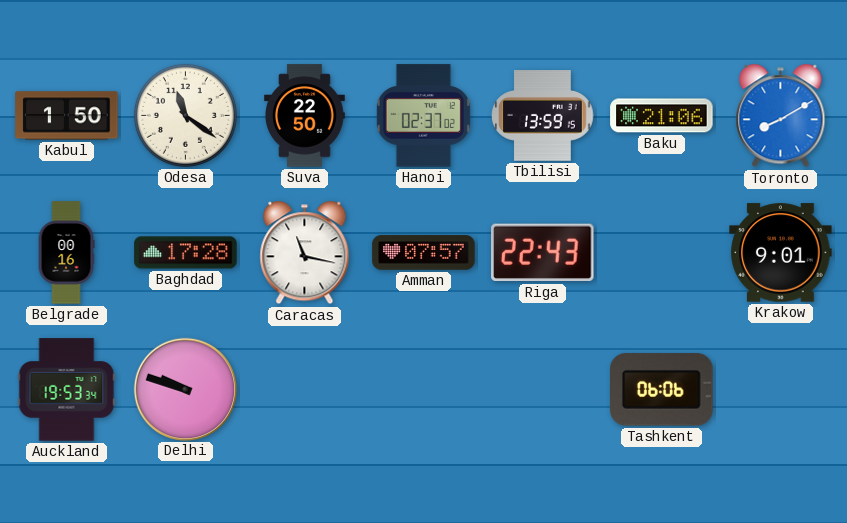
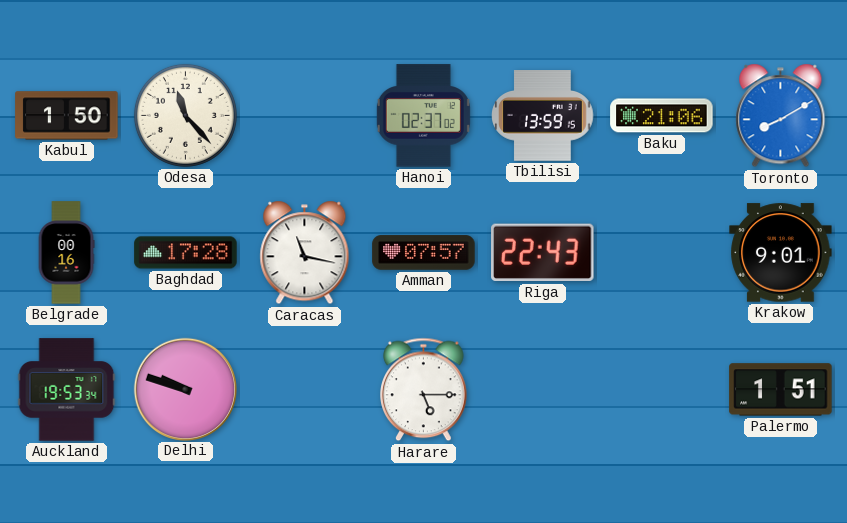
Odesa: 11:21 -> 11:23
Suva: 22:50 -> none
Harare: none -> 5:15
Tashkent: 06:06 -> none
Palermo: none -> 1:51
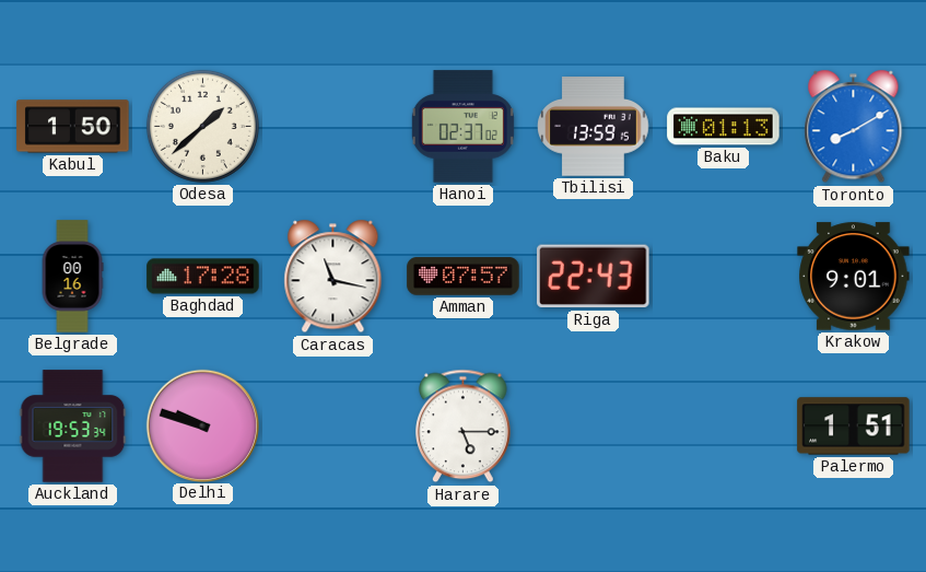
Odesa: 11:23 -> 1:38
Baku: 21:06 -> 01:13
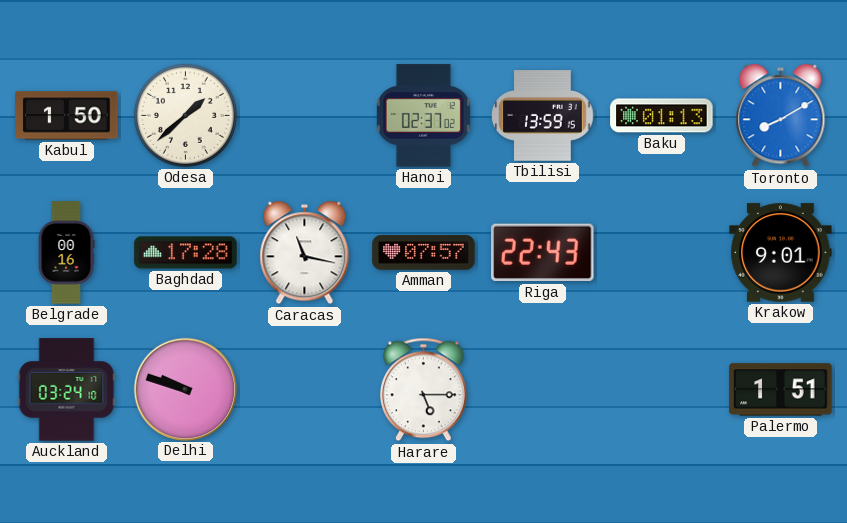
Auckland: 19:53 -> 03:24
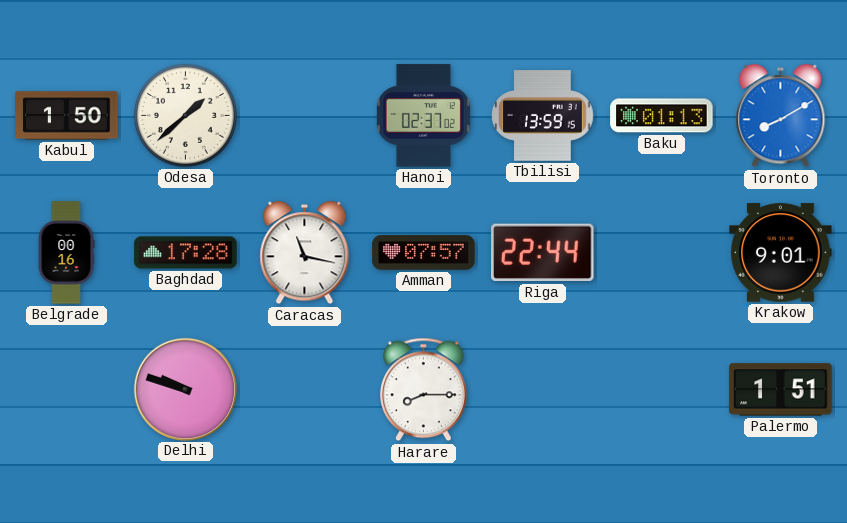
Riga: 22:43 -> 22:44
Auckland: 03:24 -> none
Harare: 5:15 -> 8:15
